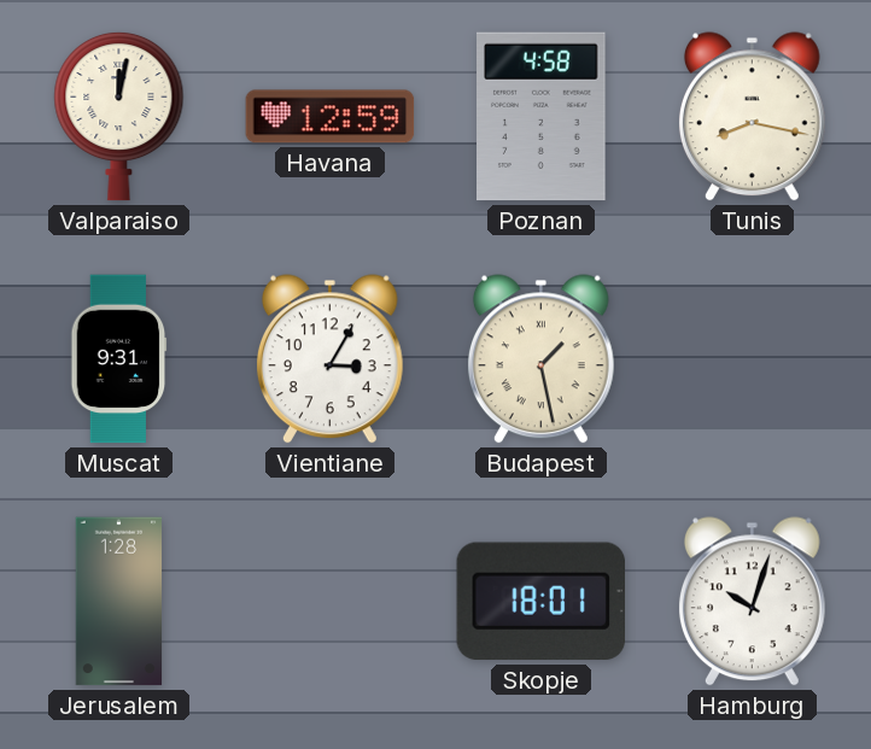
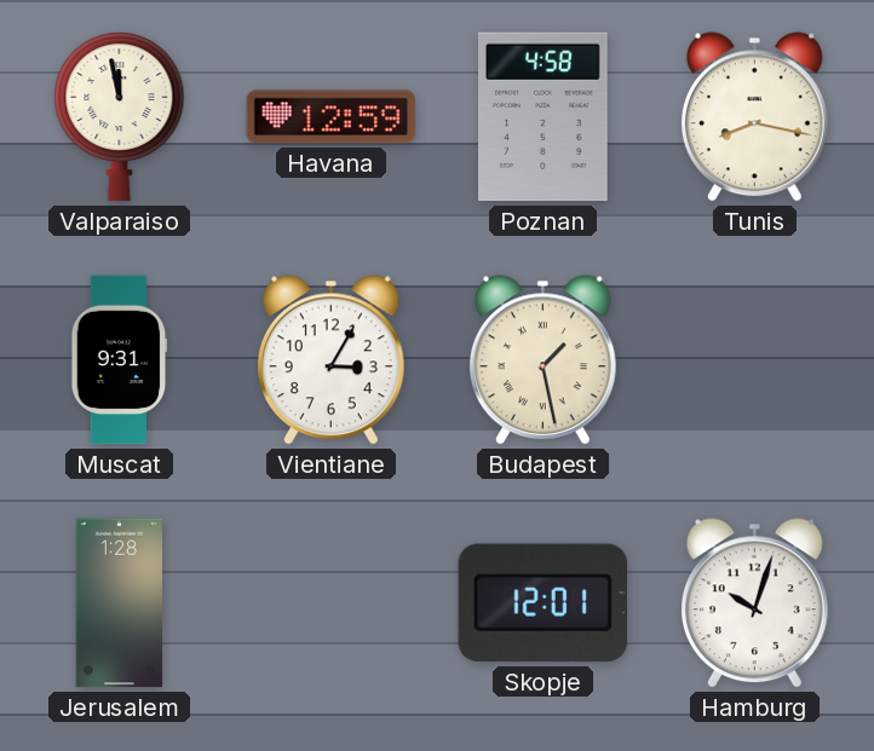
Valparaiso: 12:02 -> 11:58
Skopje: 18:01 -> 12:01
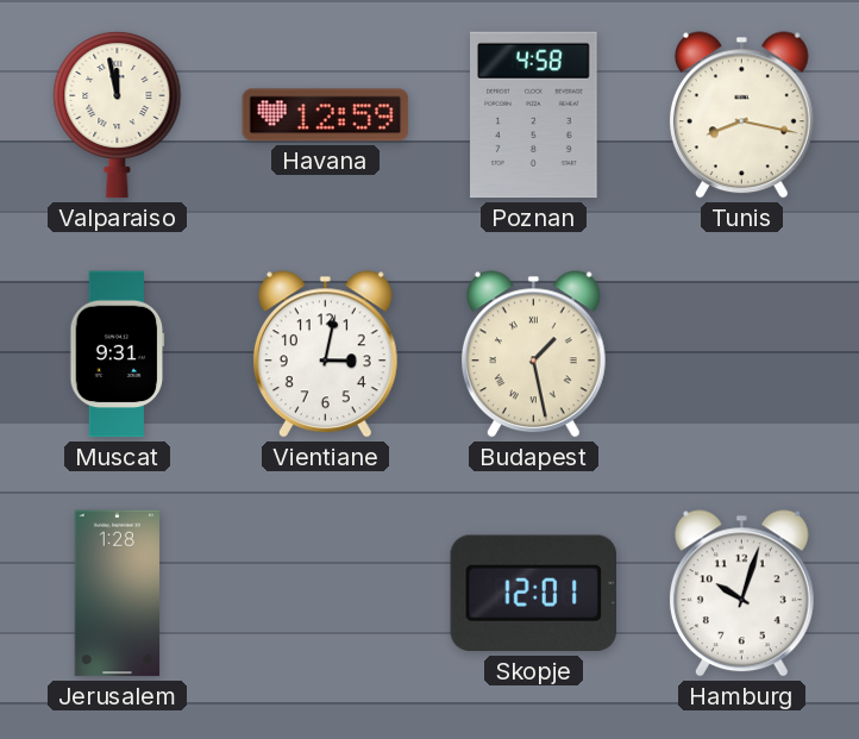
Vientiane: 3:05 -> 3:02
